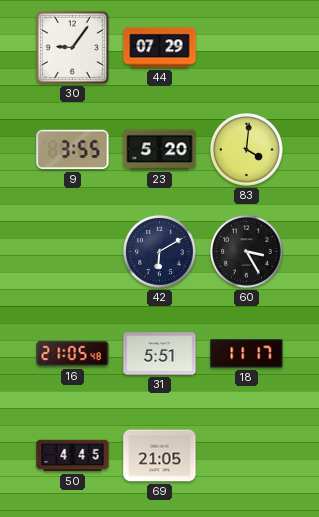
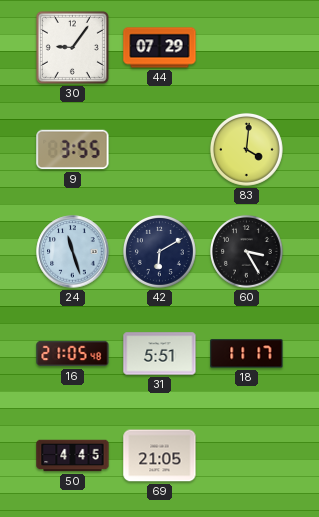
23: 5:20 -> none
24: none -> 11:27
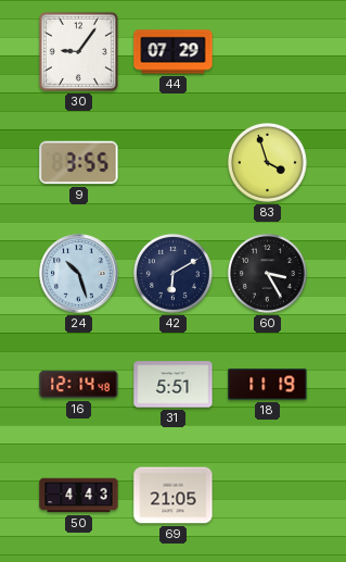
83: 4:01 -> 3:57
24: 11:27 -> 10:27
16: 21:05 -> 12:14
18: 11:17 -> 11:19
50: 4:45 -> 4:43
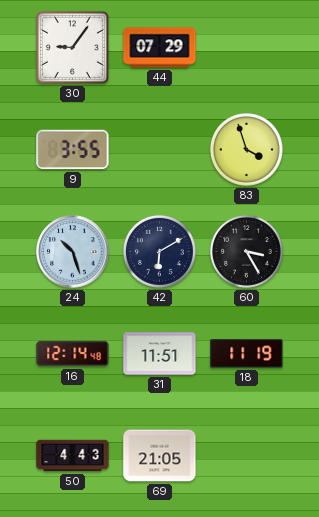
31: 5:51 -> 11:51
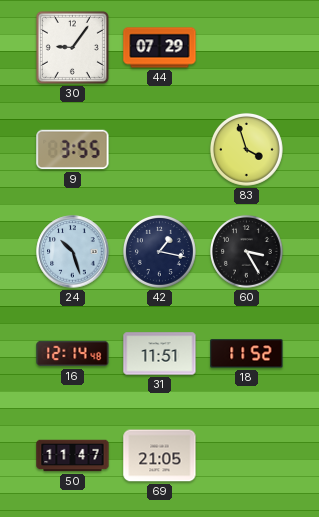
42: 6:10 -> 1:17
18: 11:19 -> 11:52
50: 4:43 -> 11:47
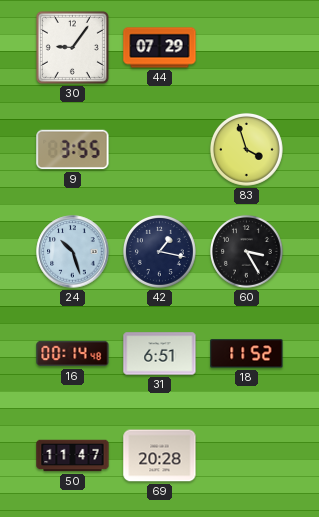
16: 12:14 -> 00:14
31: 11:51 -> 6:51
69: 21:05 -> 20:28
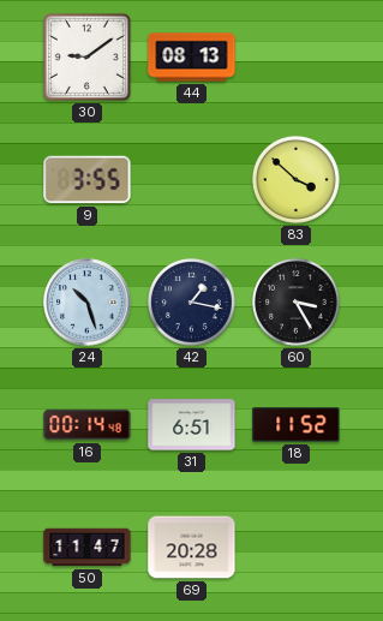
30: 9:06 -> 9:09
44: 07:29 -> 08:13
83: 3:57 -> 3:52
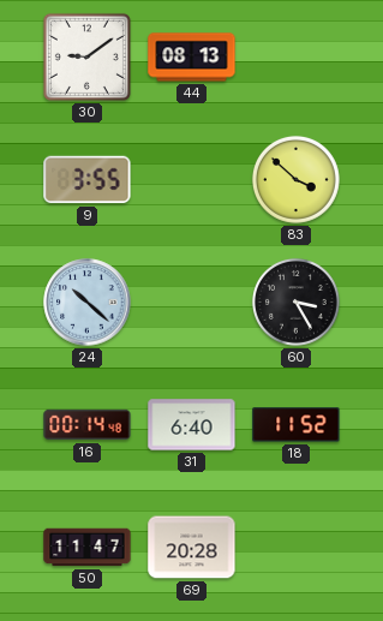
24: 10:27 -> 10:22
42: 1:17 -> none
31: 6:51 -> 6:40
